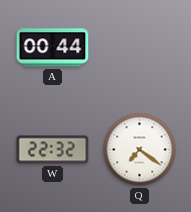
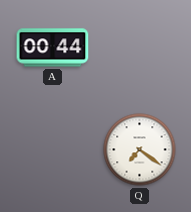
W: 22:32 -> none
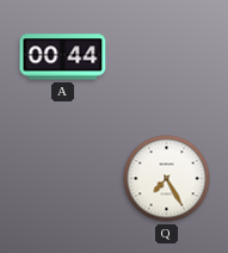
Q: 7:21 -> 7:25
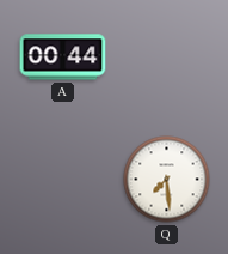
Q: 7:25 -> 7:29
